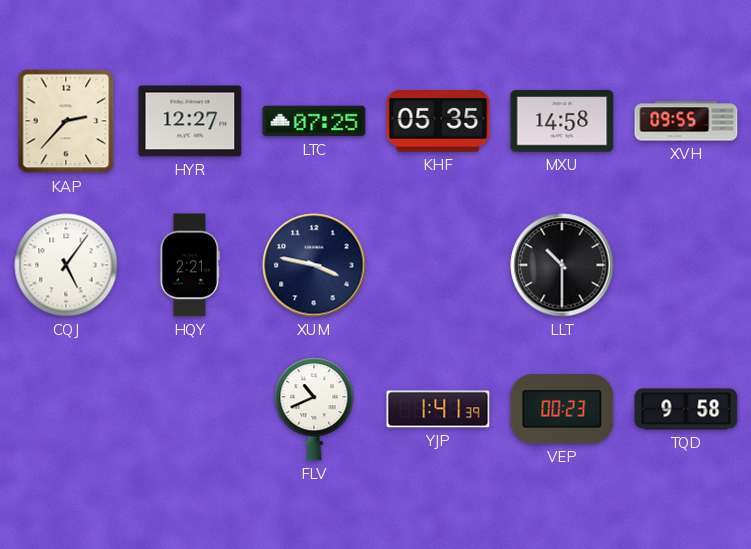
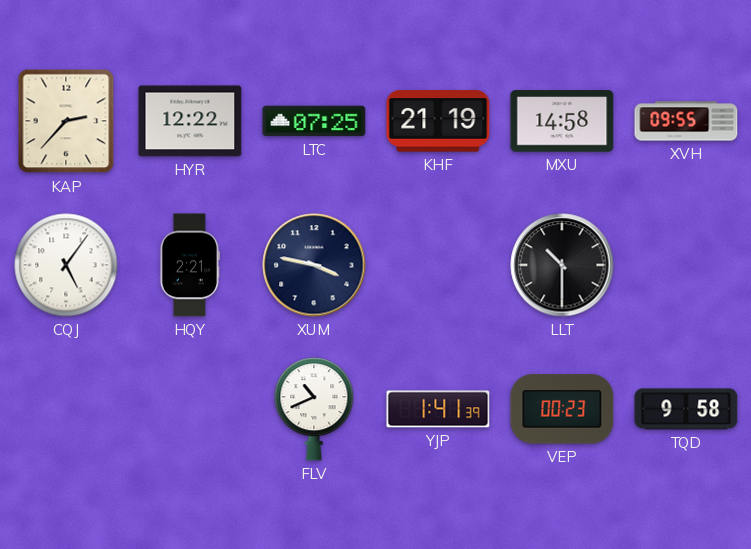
HYR: 12:27 -> 12:22
KHF: 05:35 -> 21:19
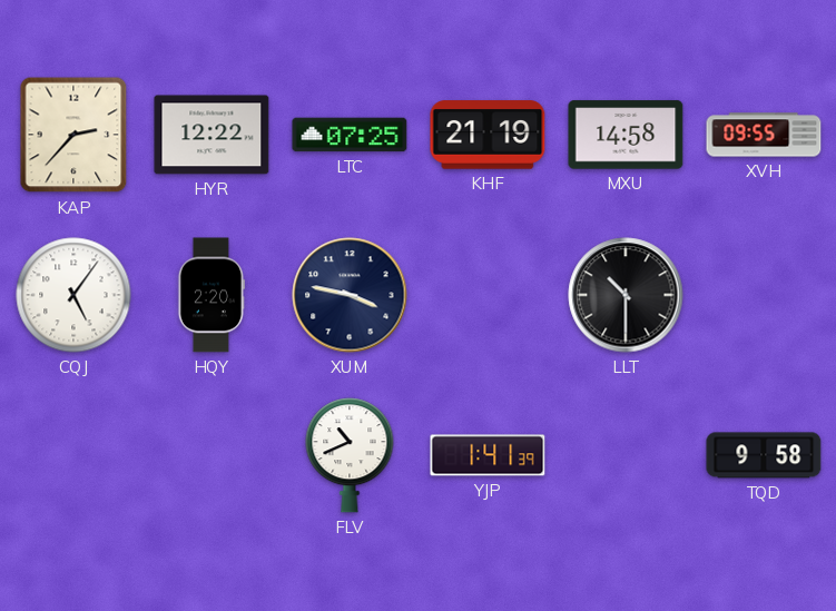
HQY: 2:21 -> 2:20
VEP: 00:23 -> none
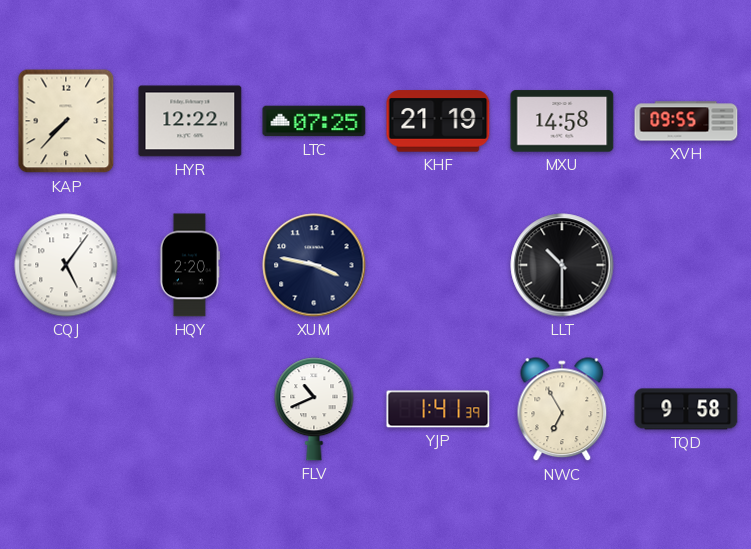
KAP: 2:37 -> 7:37
NWC: none -> 6:55
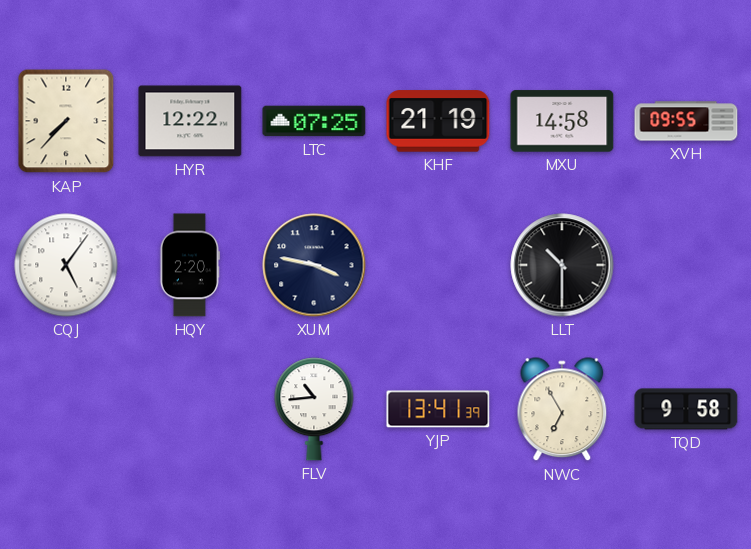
FLV: 10:41 -> 10:44
YJP: 1:41 -> 13:41
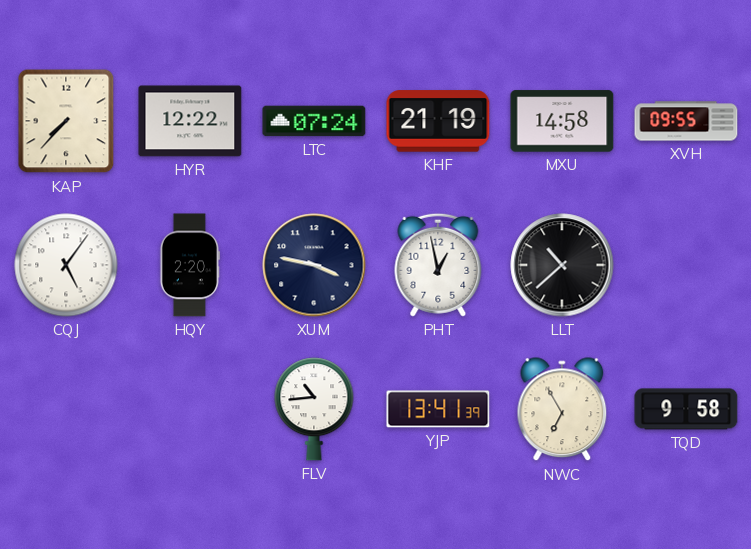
LTC: 07:25 -> 07:24
PHT: none -> 12:58
LLT: 10:30 -> 10:38
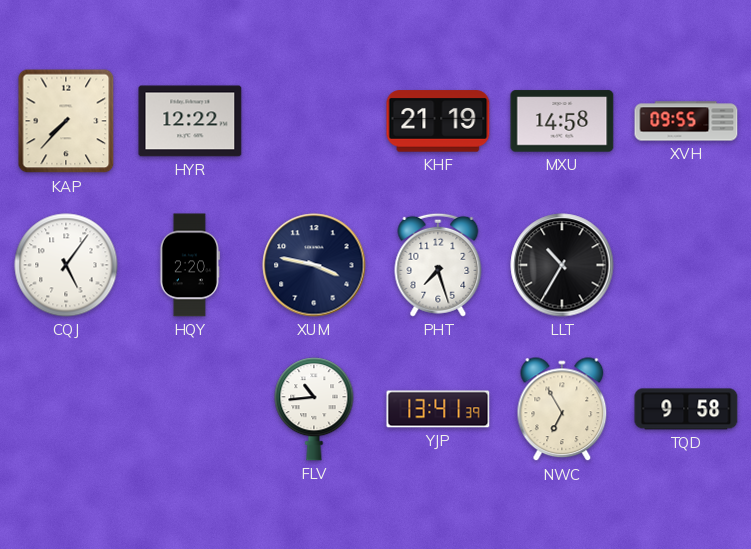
LTC: 07:24 -> none
PHT: 12:58 -> 7:27
LLT: 10:38 -> 10:35
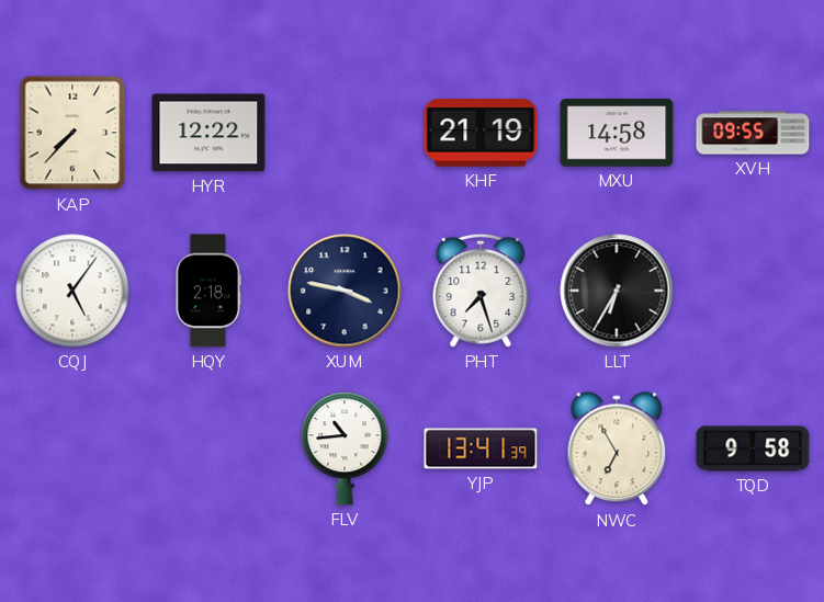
HQY: 2:20 -> 2:18
LLT: 10:35 -> 6:35
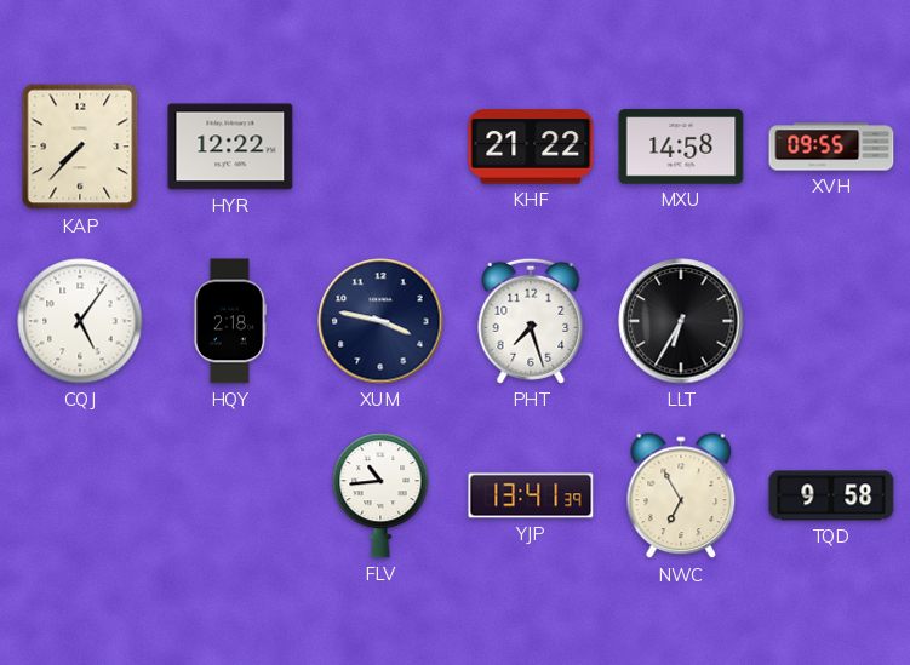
KHF: 21:19 -> 21:22
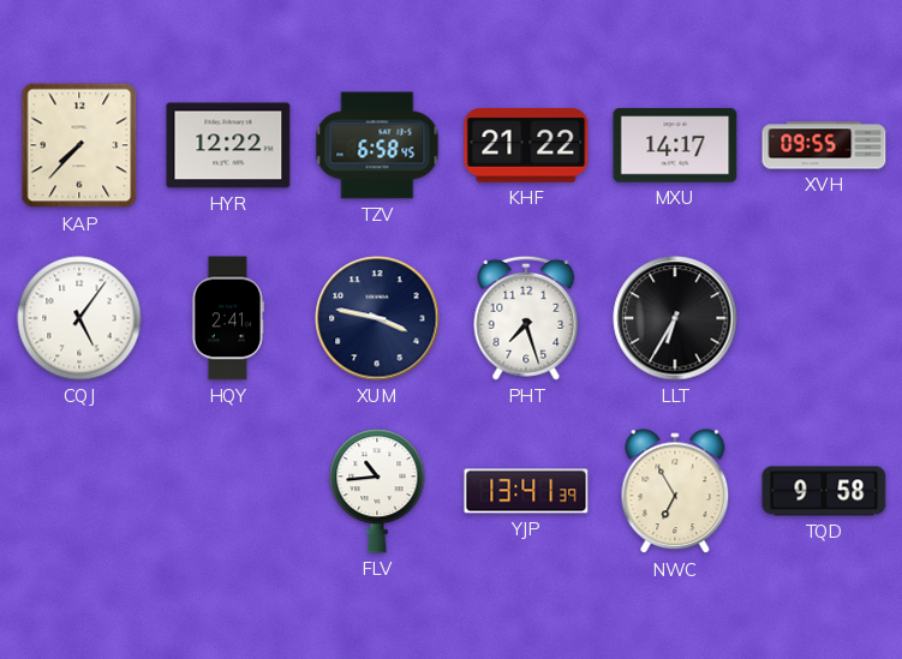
TZV: none -> 6:58
MXU: 14:58 -> 14:17
HQY: 2:18 -> 2:41
